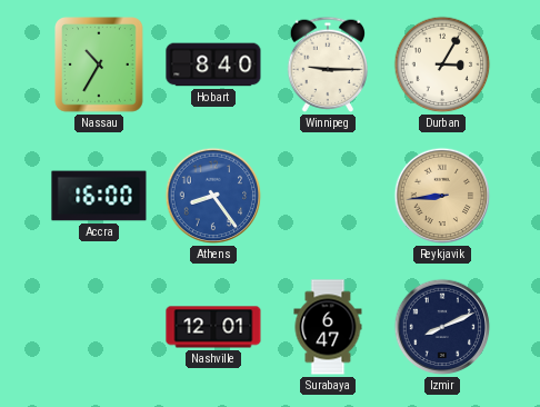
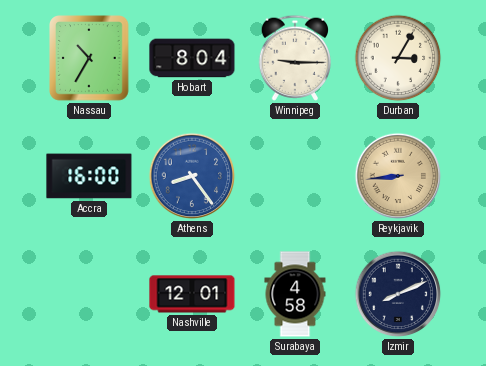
Hobart: 8:40 -> 8:04
Surabaya: 6:47 -> 4:58
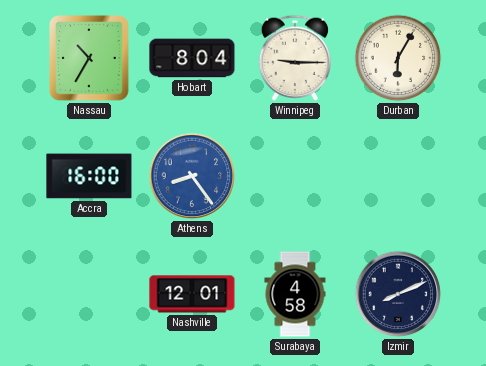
Durban: 3:05 -> 6:05
Reykjavik: 8:44 -> none
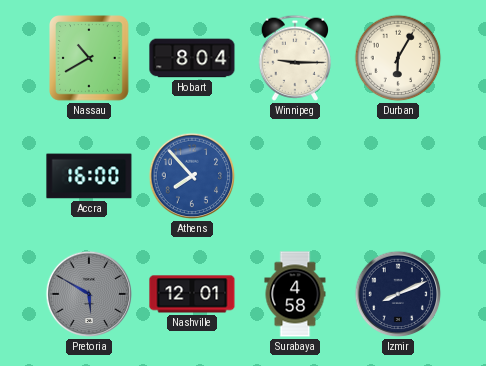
Nassau: 10:35 -> 10:40
Athens: 8:24 -> 7:53
Pretoria: none -> 5:50
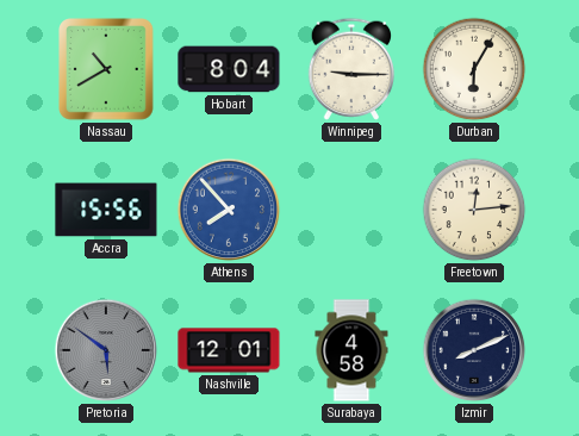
Accra: 16:00 -> 15:56
Freetown: none -> 12:14
Pretoria: 5:50 -> 5:51
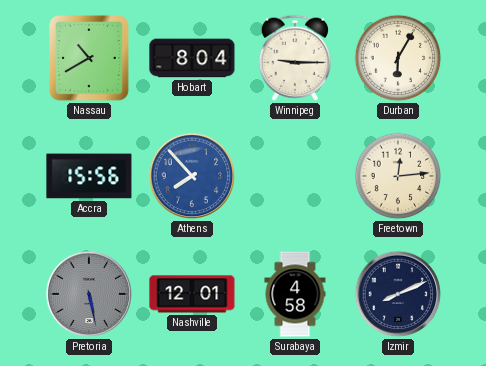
Pretoria: 5:51 -> 5:28
